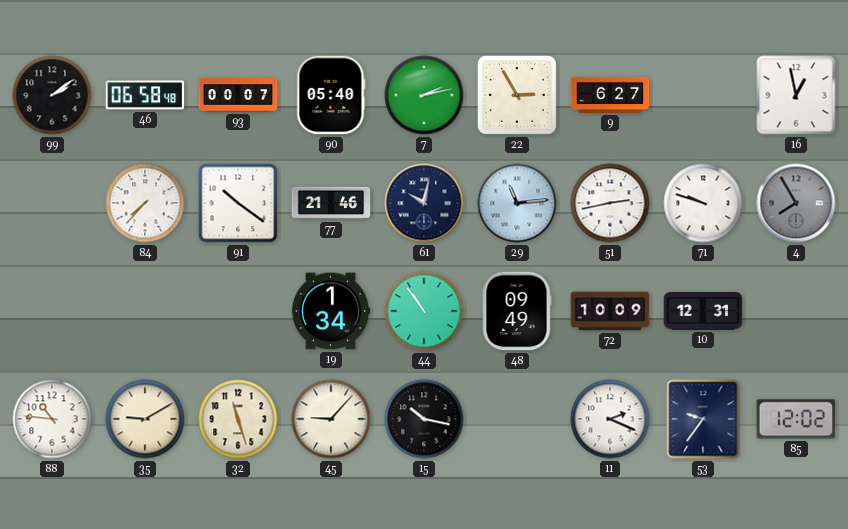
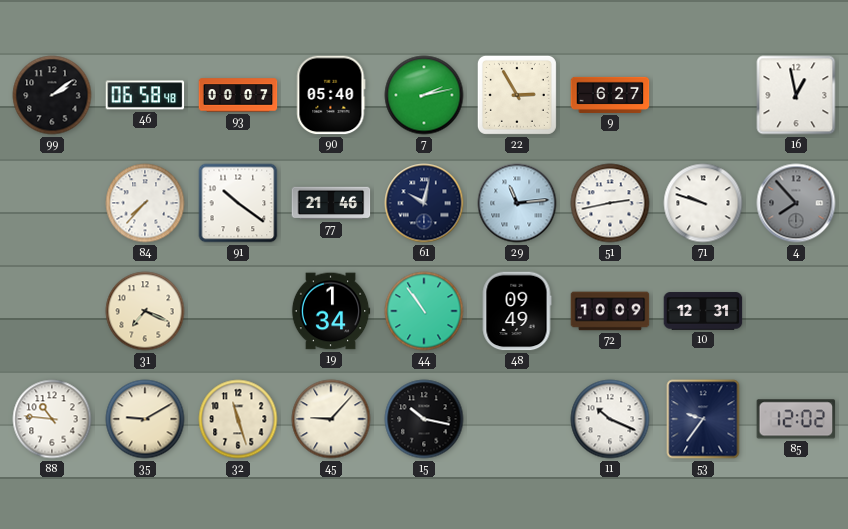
4: 7:55 -> 7:53
31: none -> 7:19
11: 2:19 -> 10:19
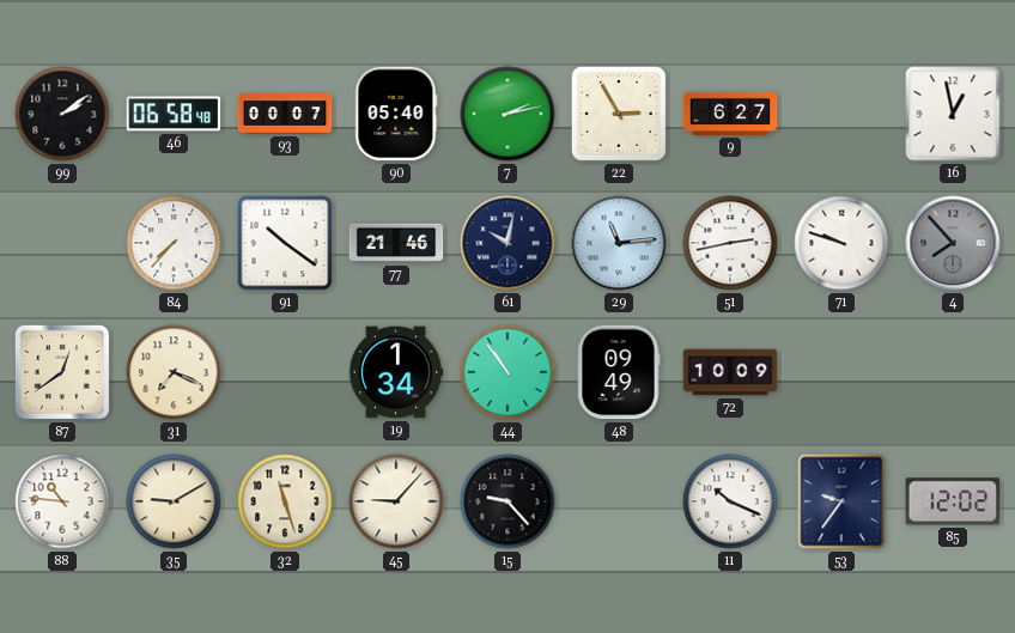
87: none -> 12:39
10: 12:31 -> none
15: 10:17 -> 9:23
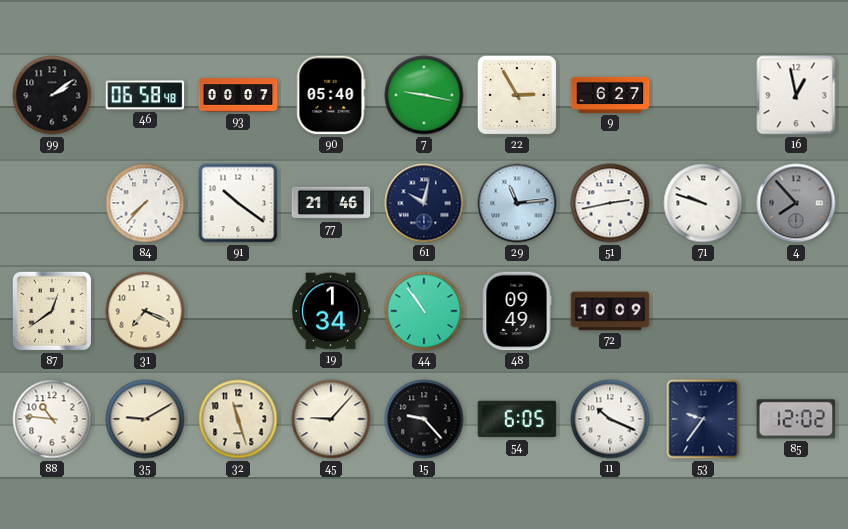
7: 2:13 -> 9:17
54: none -> 6:05
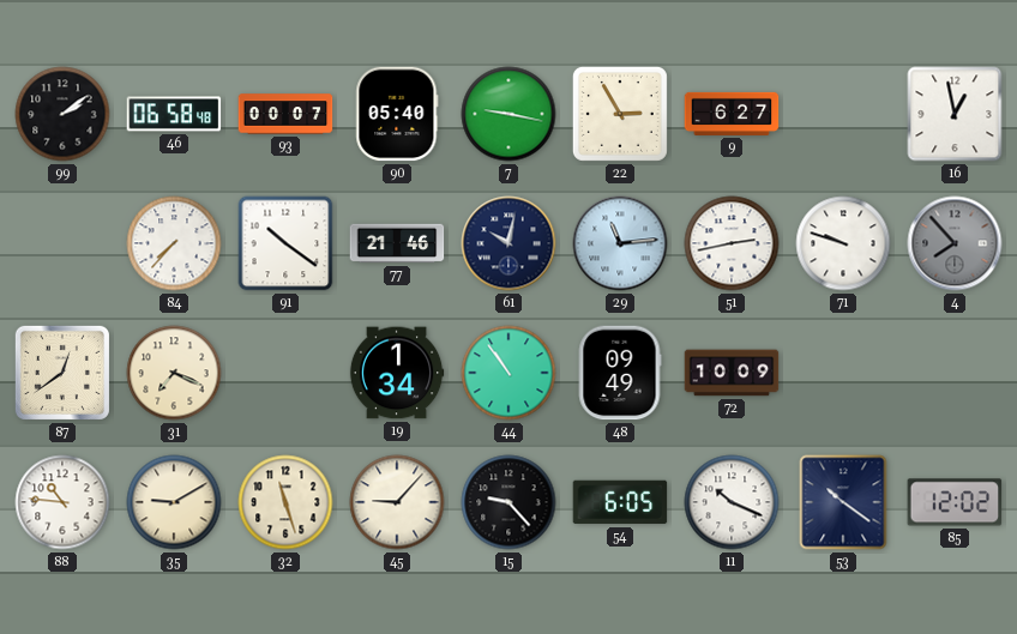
53: 9:36 -> 10:21
